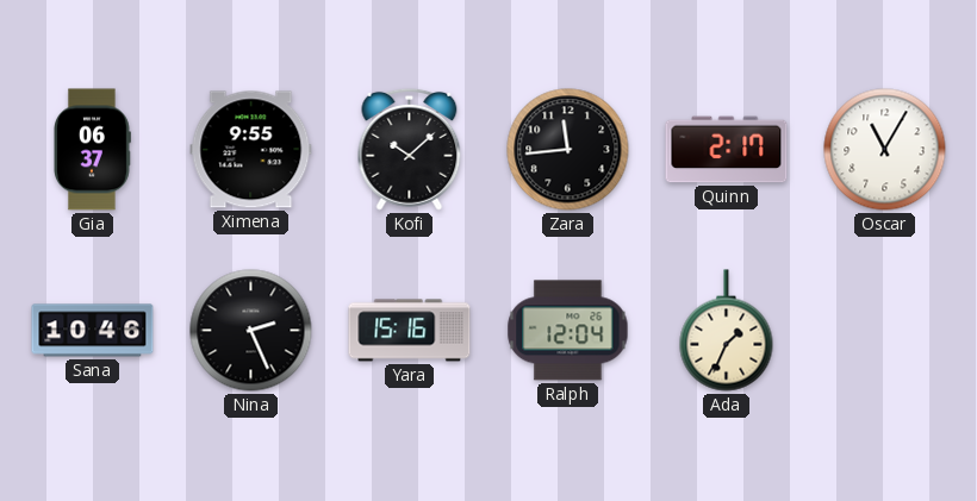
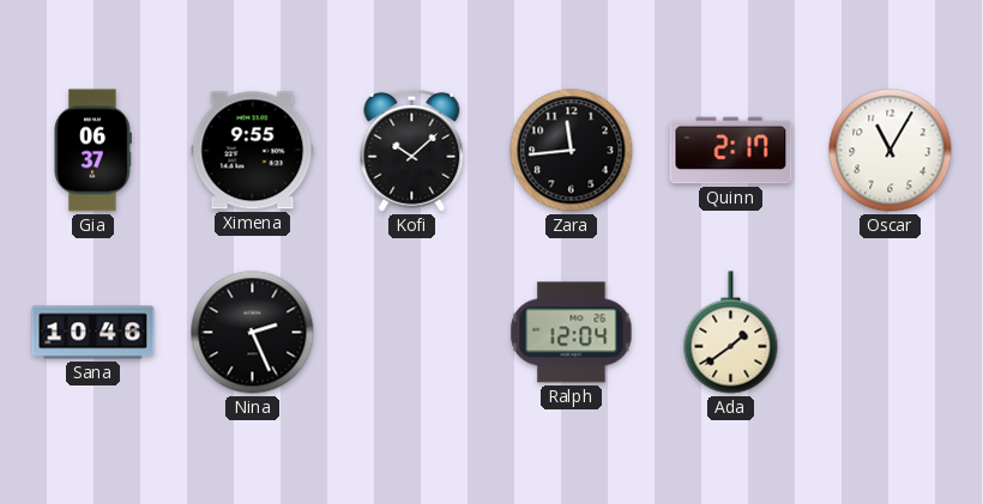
Yara: 15:16 -> none
Ada: 1:34 -> 1:39
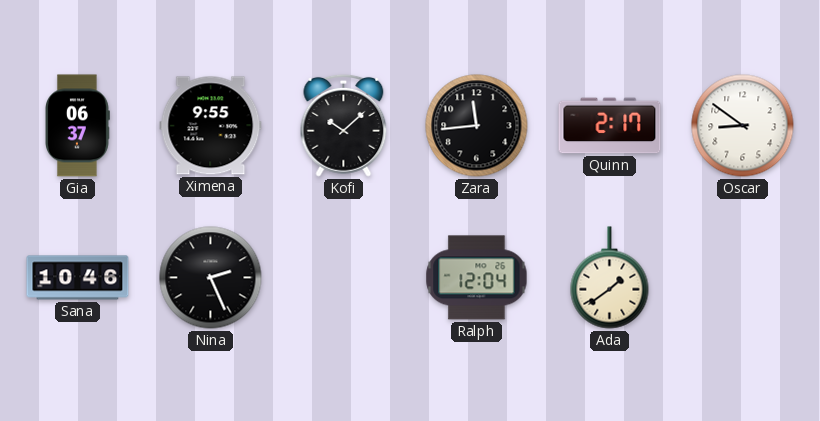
Oscar: 11:05 -> 8:51
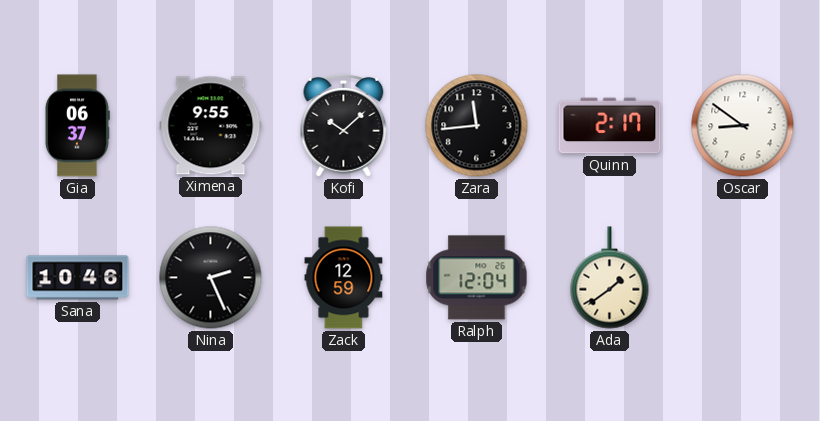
Zack: none -> 12:59
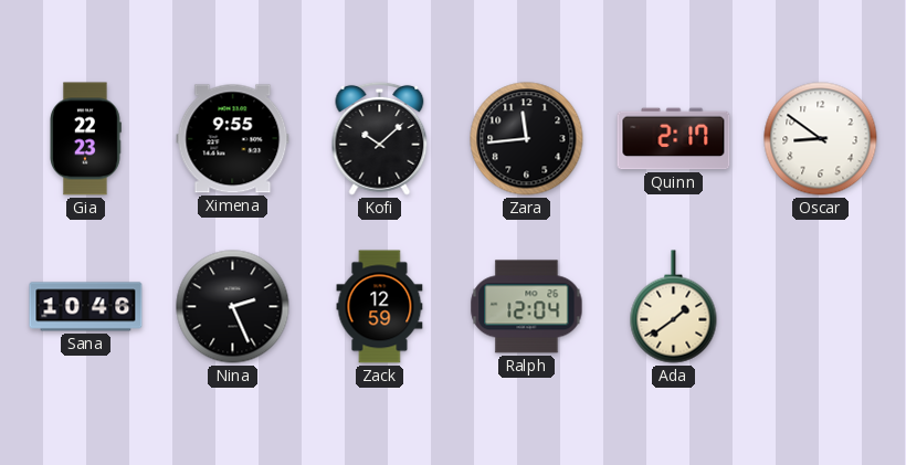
Gia: 06:37 -> 22:23
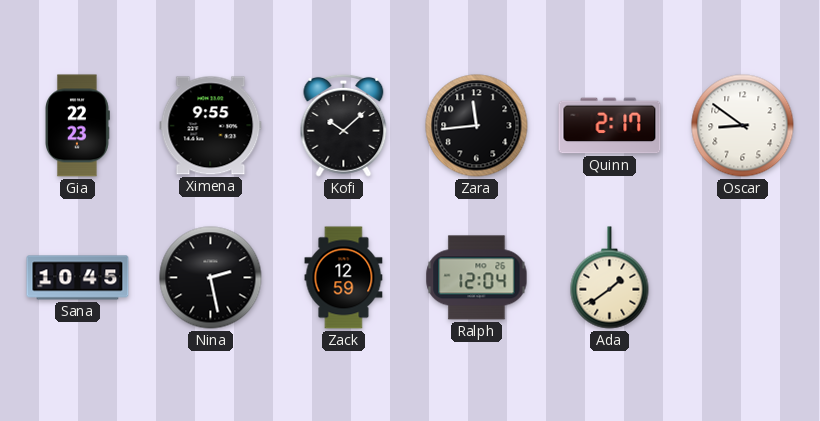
Sana: 10:46 -> 10:45
Nina: 2:26 -> 2:28
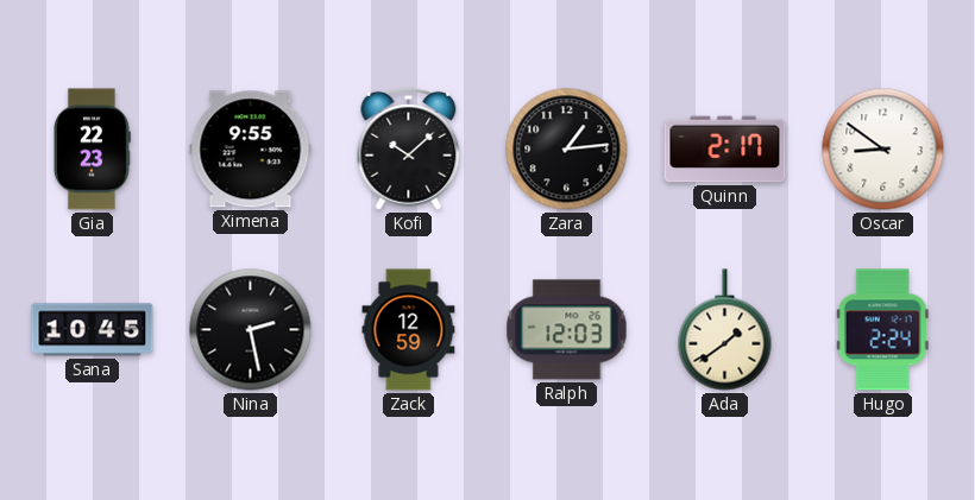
Zara: 11:44 -> 1:14
Ralph: 12:04 -> 12:03
Hugo: none -> 2:24
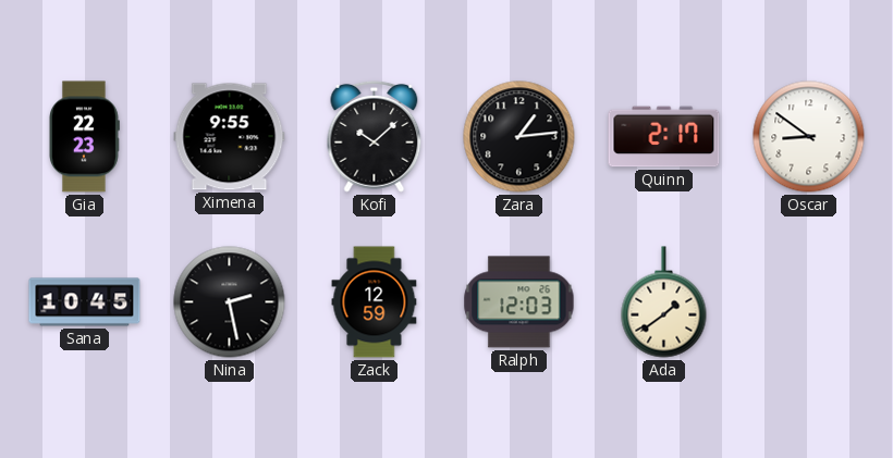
Hugo: 2:24 -> none
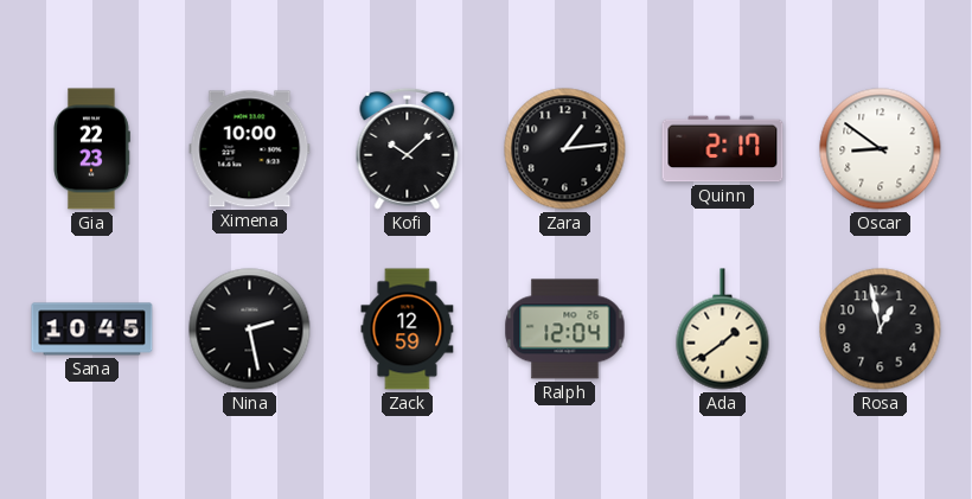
Ximena: 9:55 -> 10:00
Ralph: 12:03 -> 12:04
Rosa: none -> 12:58
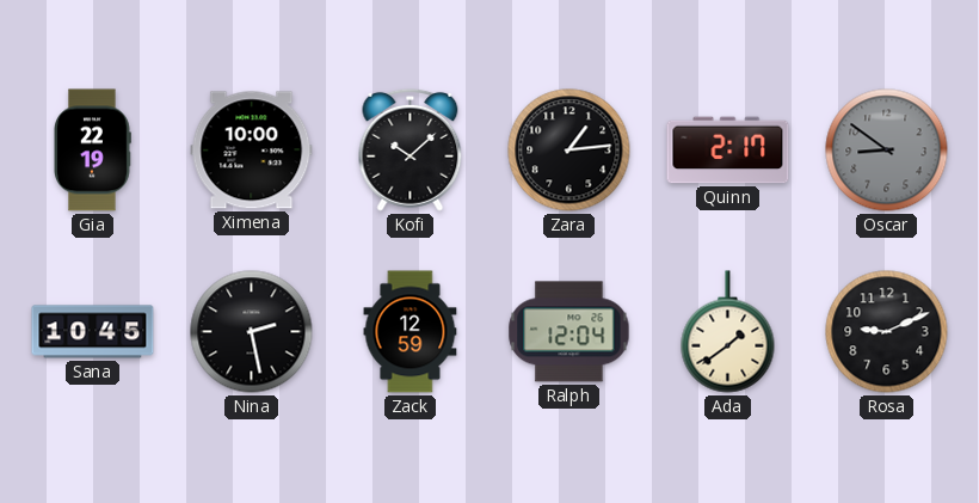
Gia: 22:23 -> 22:19
Oscar dial: white -> grey
Rosa: 12:58 -> 9:11
